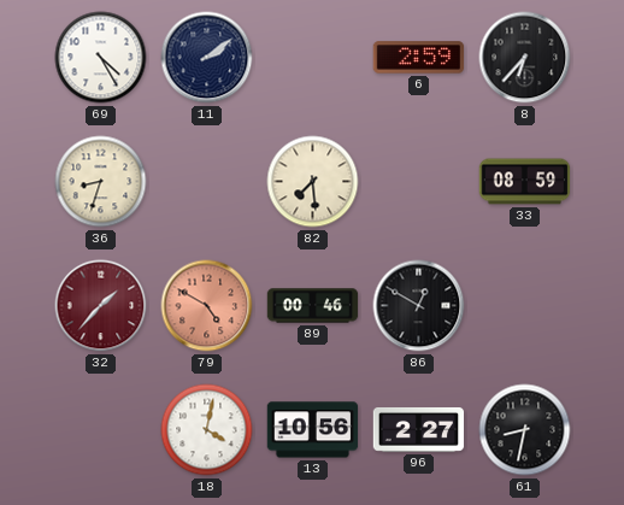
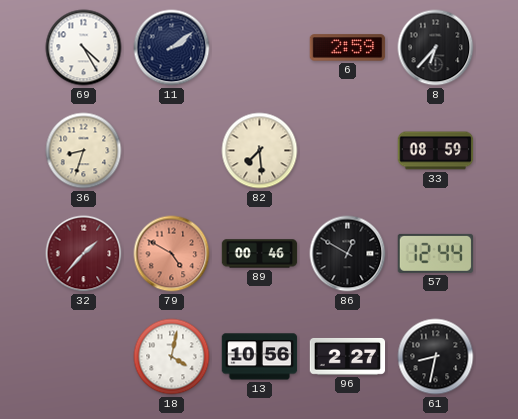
57: none -> 12:44
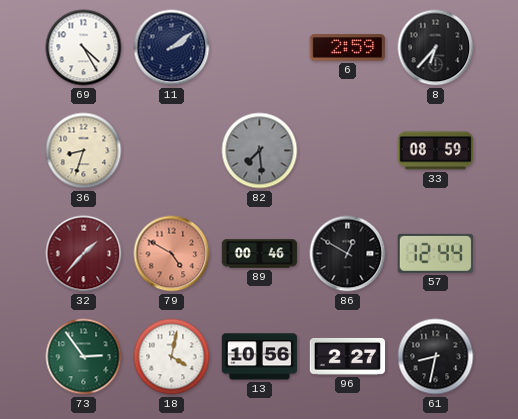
82 dial: cream -> grey
73: none -> 2:54
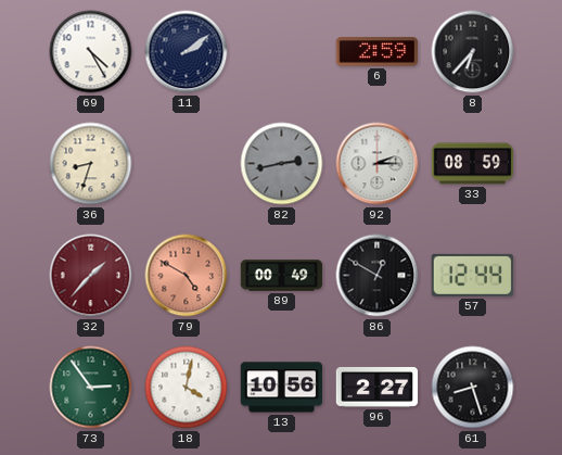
82: 7:29 -> 2:43
92: none -> 2:15
89: 00:46 -> 00:49
61: 8:32 -> 8:27
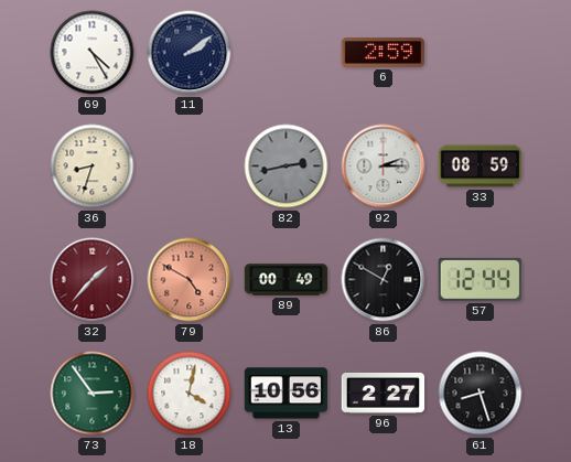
8: 6:37 -> none
